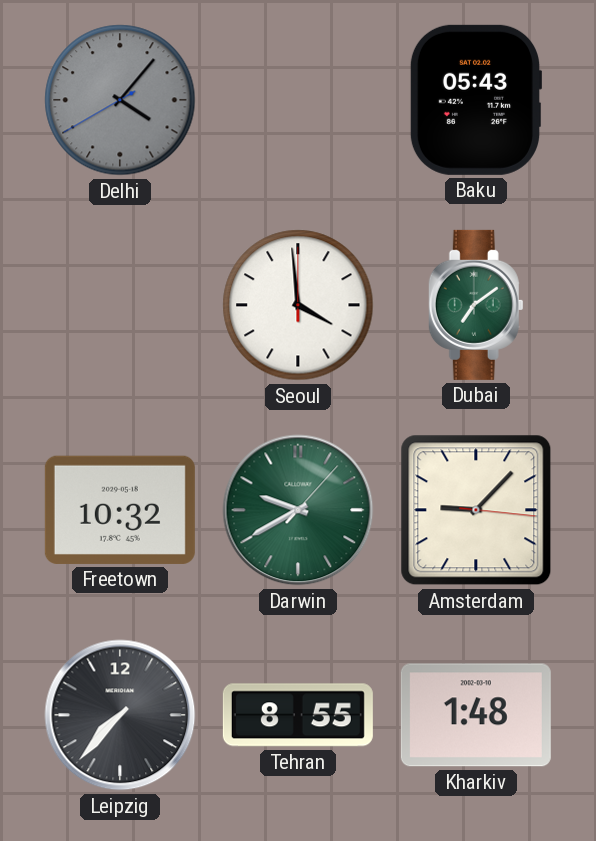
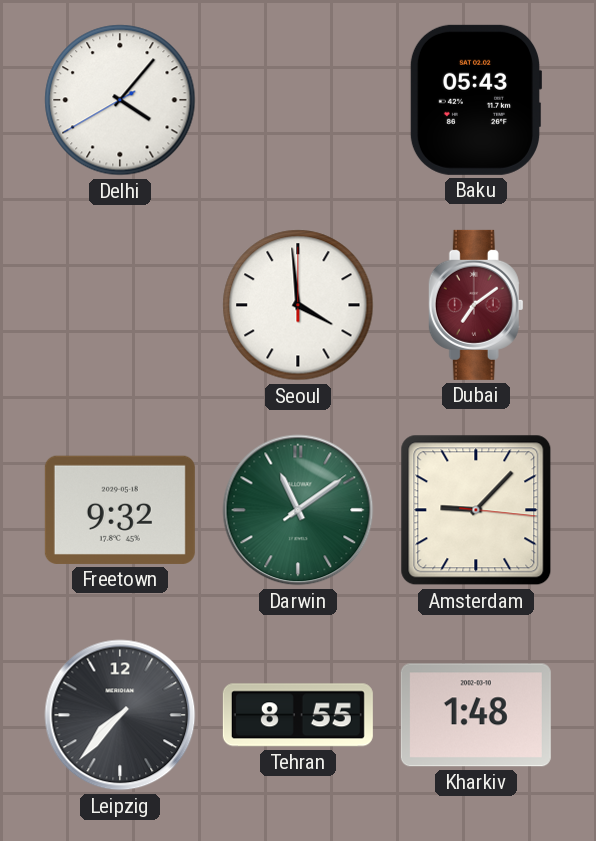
Delhi dial: grey -> white
Dubai dial: green -> burgundy
Freetown: 10:32 -> 9:32
Darwin: 9:40 -> 11:09
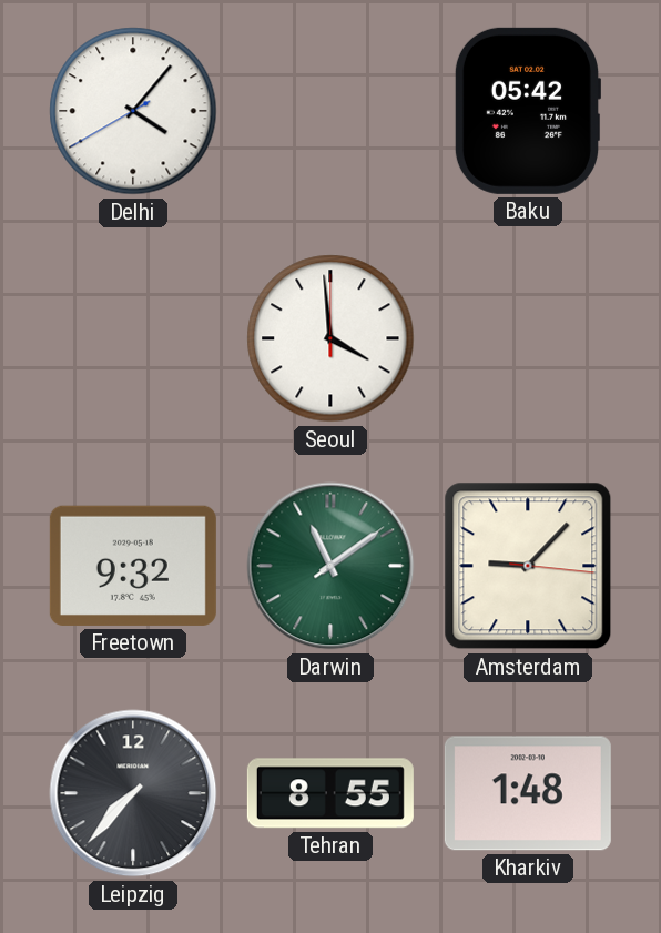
Baku: 05:43 -> 05:42
Dubai: 7:09 -> none
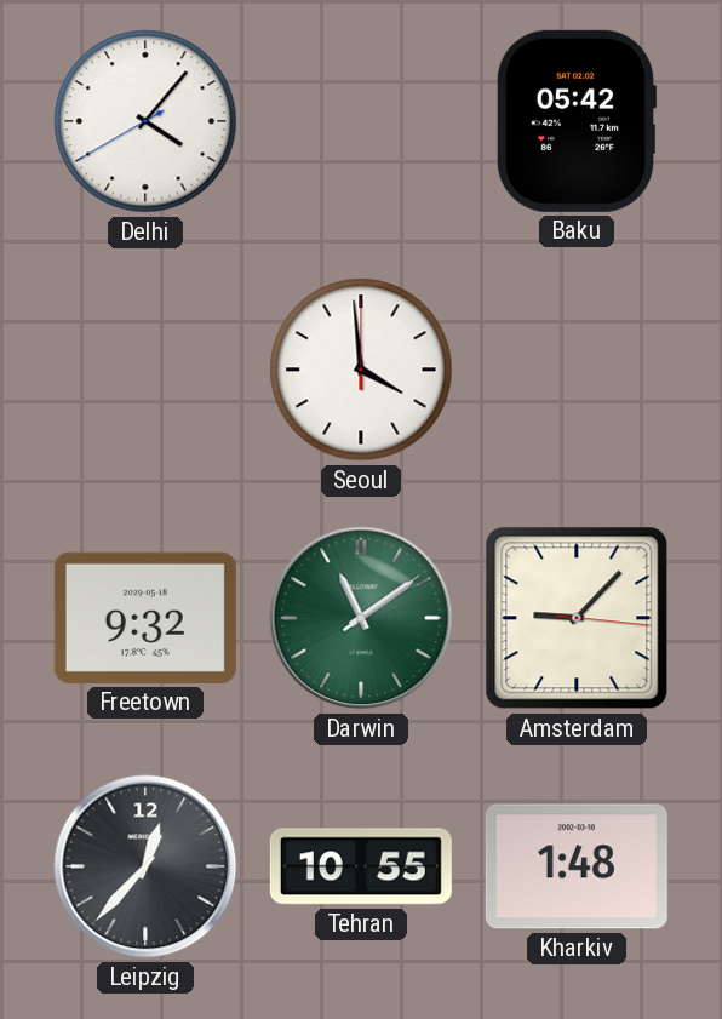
Leipzig: 7:37 -> 12:37
Tehran: 8:55 -> 10:55
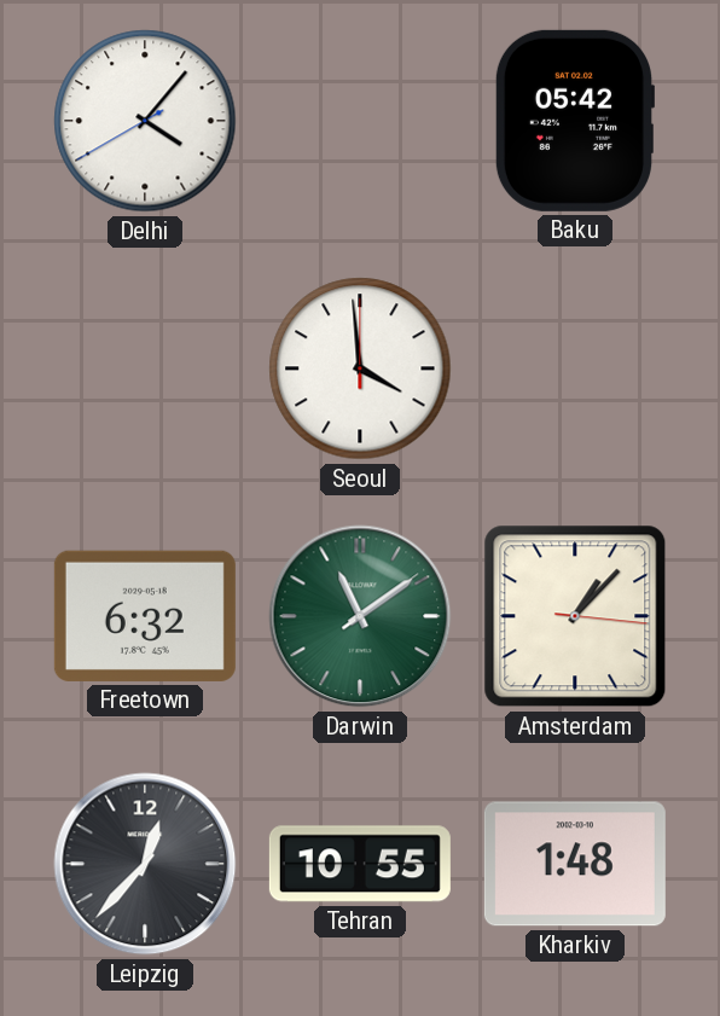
Freetown: 9:32 -> 6:32
Amsterdam: 9:07 -> 1:07
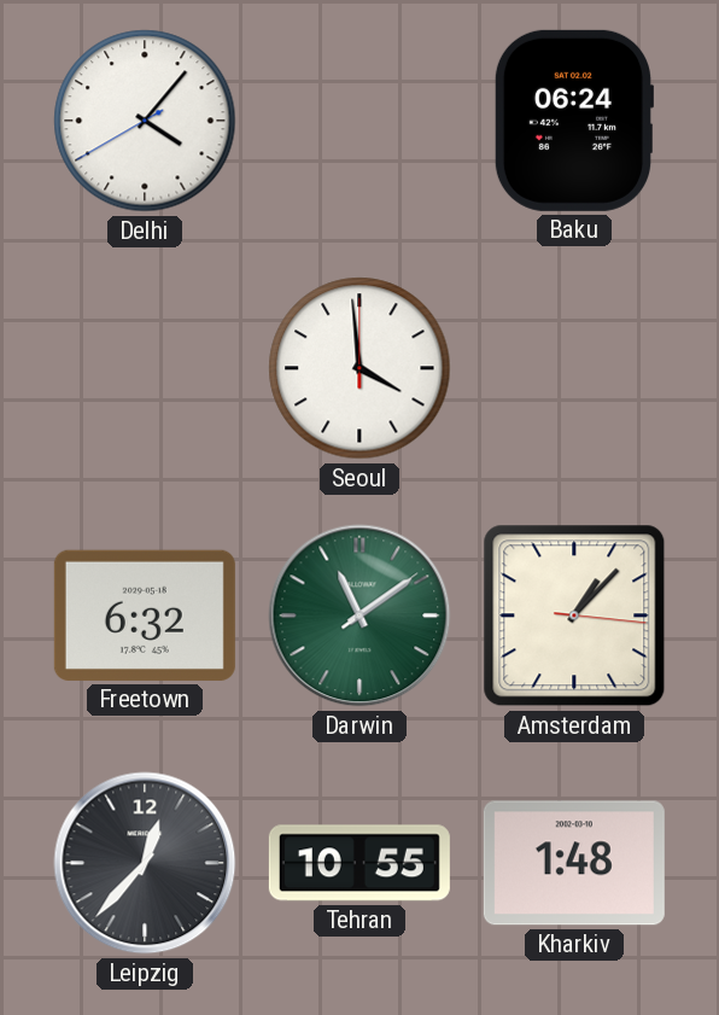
Baku: 05:42 -> 06:24
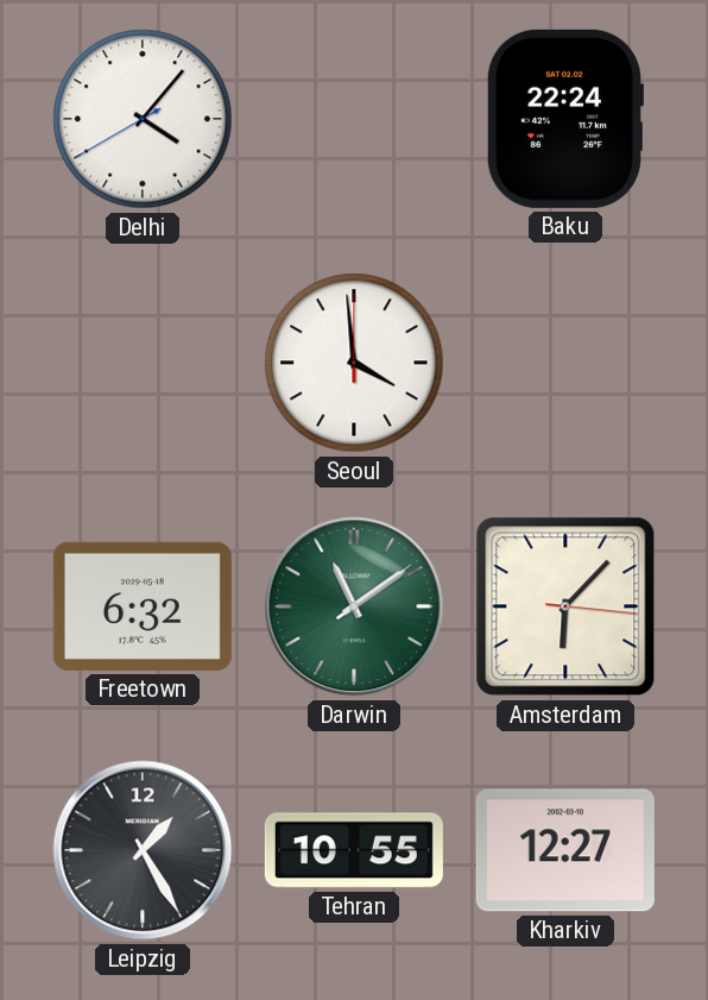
Baku: 06:24 -> 22:24
Amsterdam: 1:07 -> 6:07
Leipzig: 12:37 -> 1:25
Kharkiv: 1:48 -> 12:27
